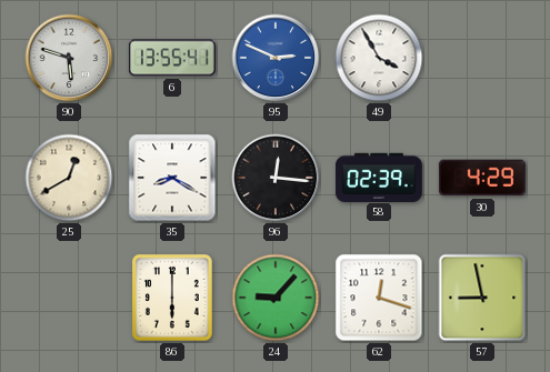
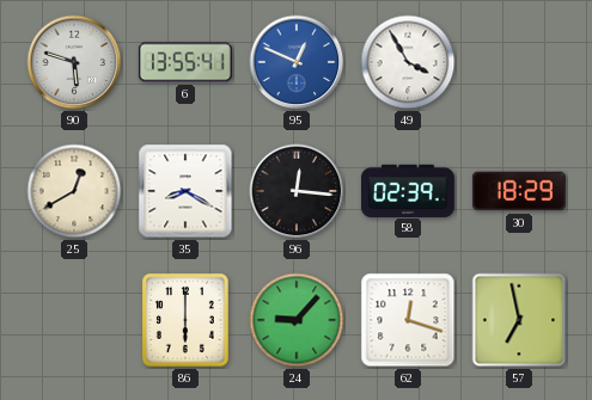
95: 2:49 -> 12:49
30: 4:29 -> 18:29
57: 8:58 -> 6:58
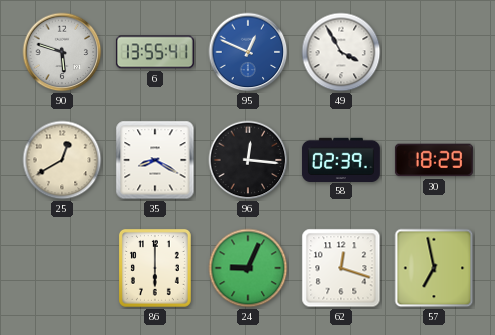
24: 9:07 -> 9:04
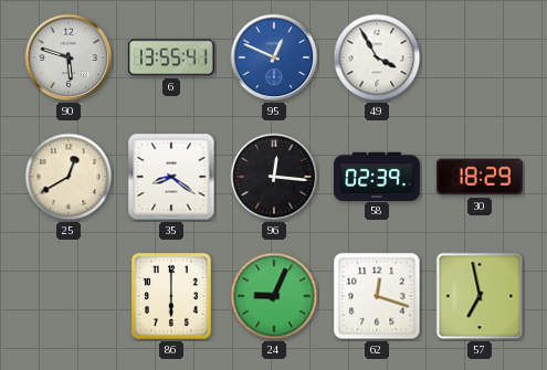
35: 8:20 -> 8:21
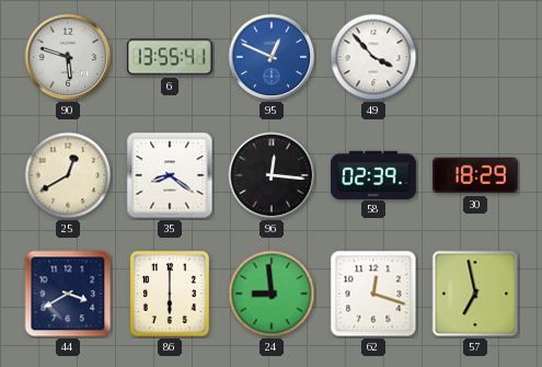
49: 3:55 -> 3:53
44: none -> 3:40
24: 9:04 -> 8:59
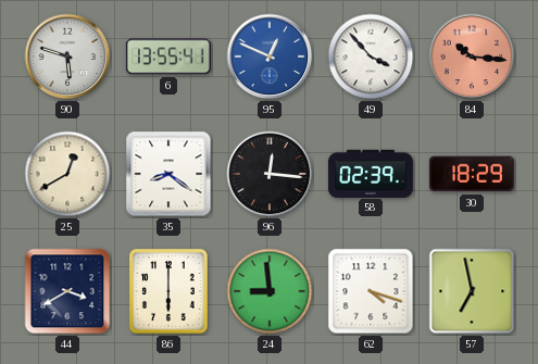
84: none -> 10:16
62: 12:18 -> 4:18
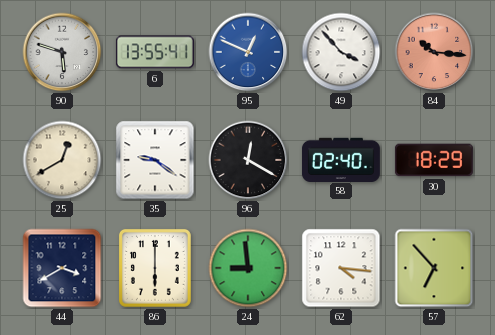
35: 8:21 -> 9:21
96: 12:16 -> 12:20
58: 02:39 -> 02:40
62: 4:18 -> 4:16
57: 6:58 -> 6:53
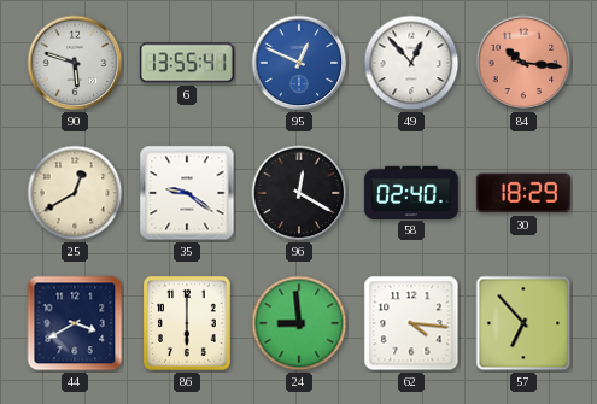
49: 3:53 -> 12:53
